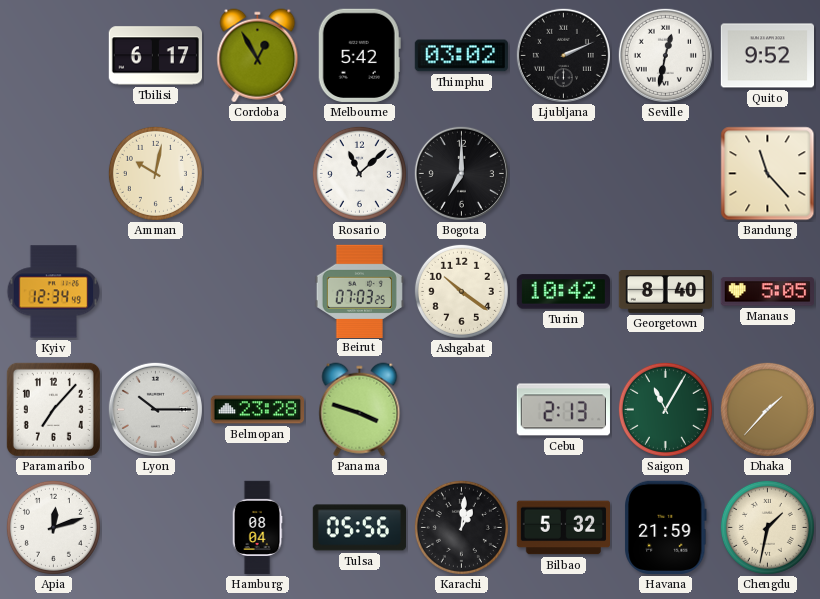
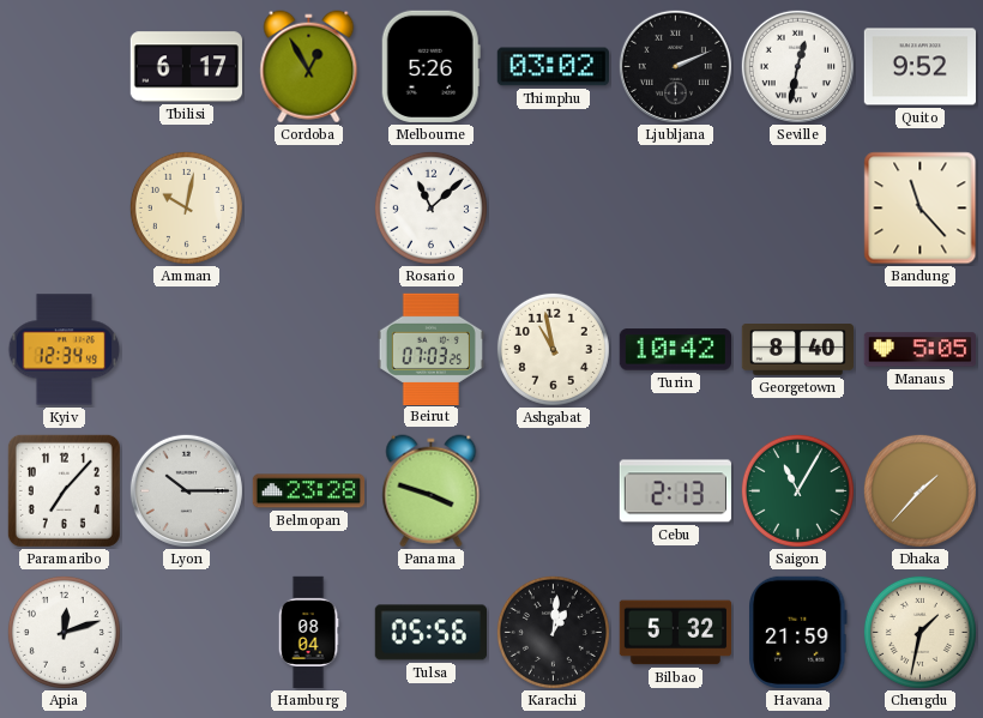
Melbourne: 5:42 -> 5:26
Bogota: 7:00 -> none
Ashgabat: 10:21 -> 10:58
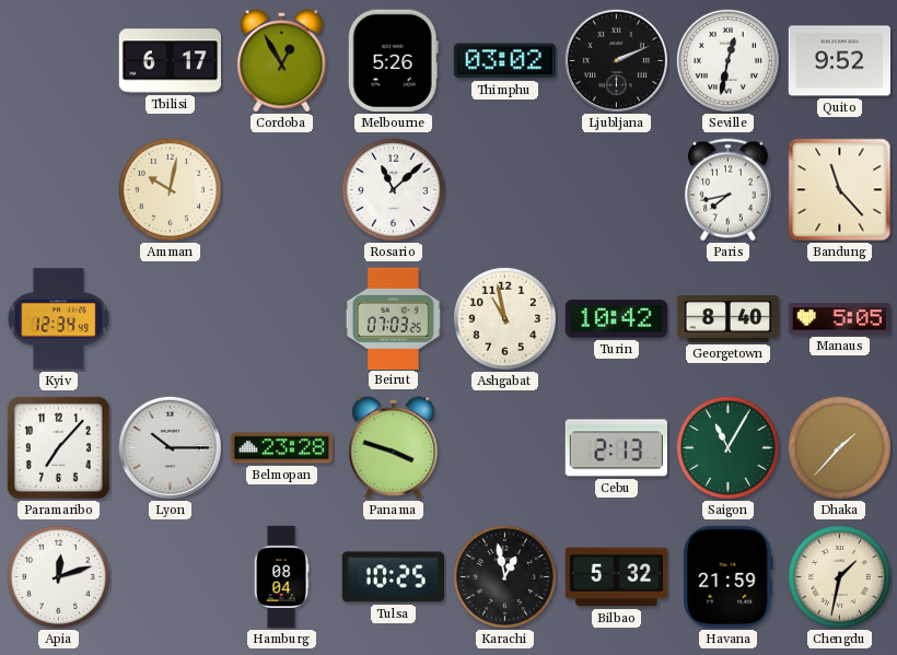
Paris: none -> 7:43
Tulsa: 05:56 -> 10:25
Karachi: 1:01 -> 12:58
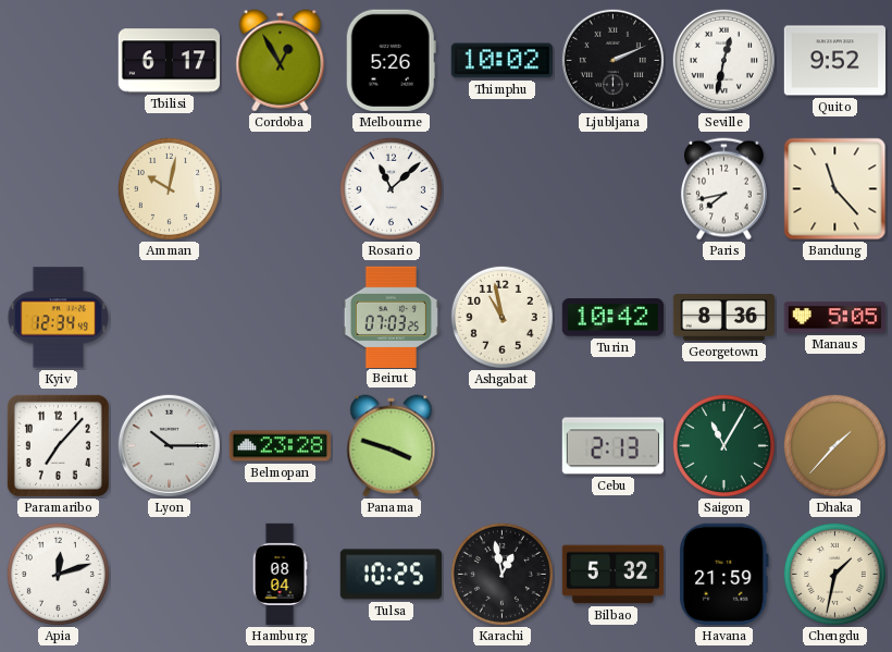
Thimphu: 03:02 -> 10:02
Georgetown: 8:40 -> 8:36
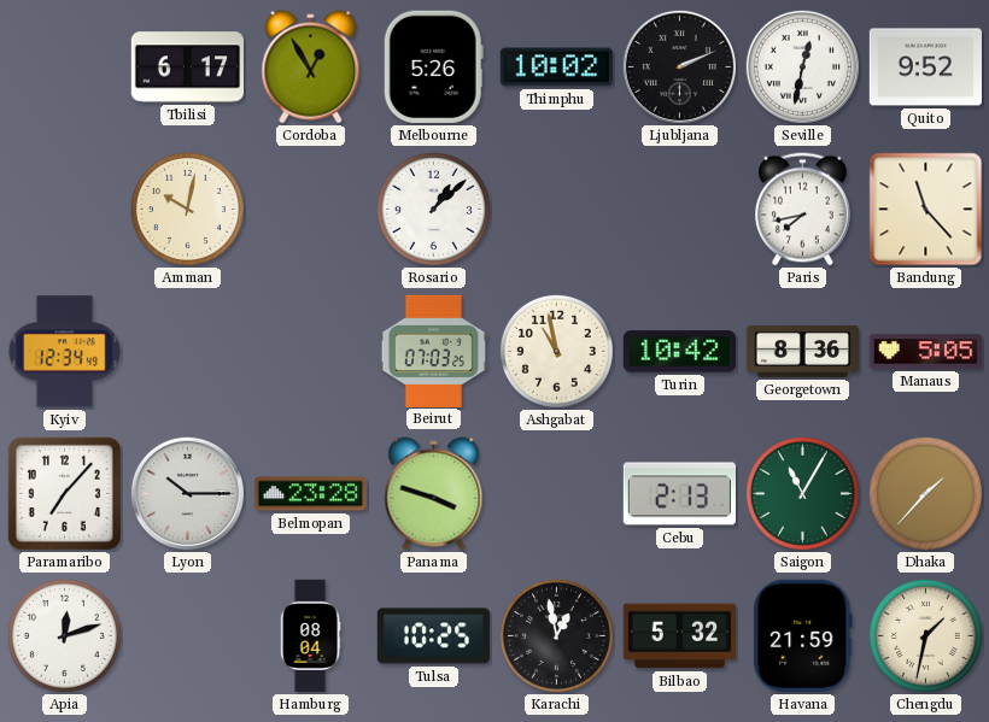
Rosario: 11:08 -> 1:08
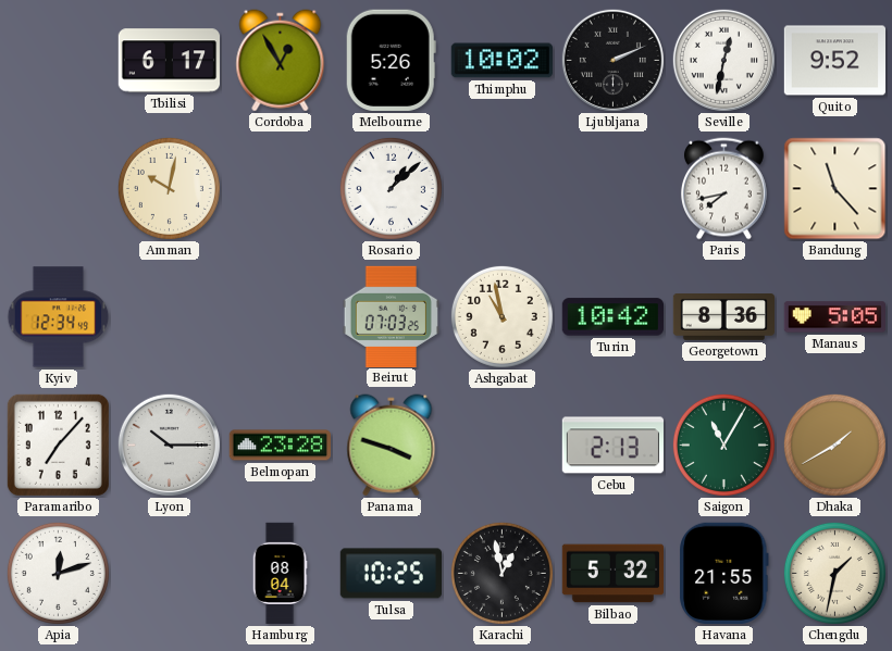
Dhaka: 1:37 -> 1:40
Havana: 21:59 -> 21:55
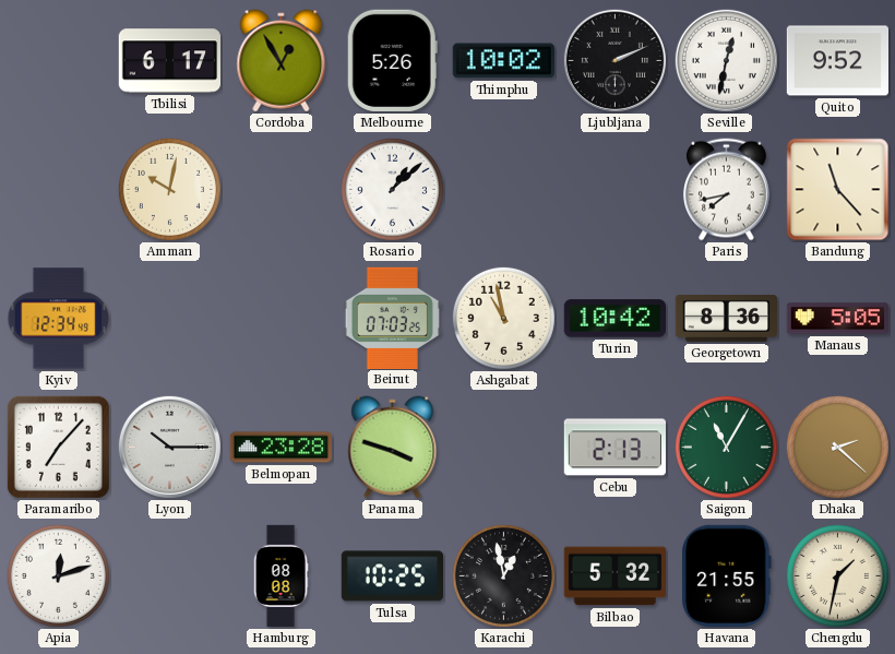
Dhaka: 1:40 -> 2:22
Hamburg: 08:04 -> 08:08
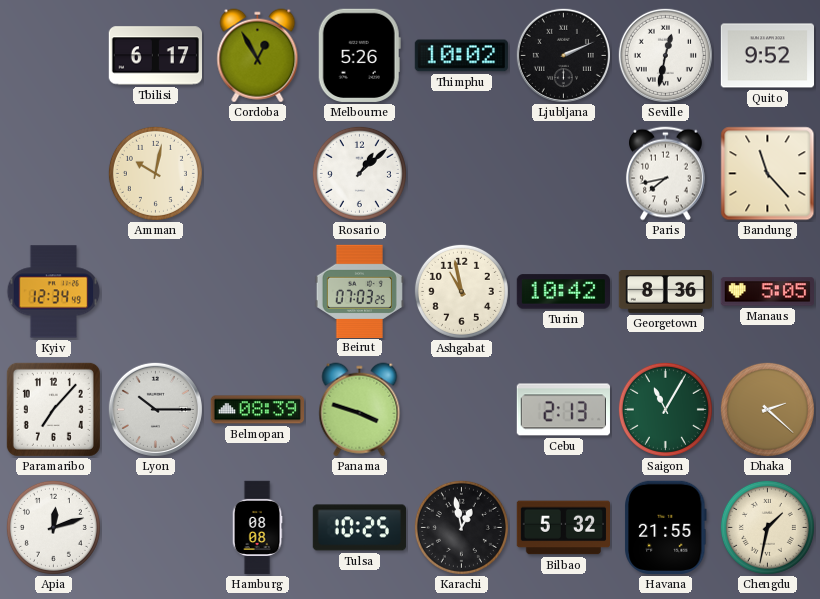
Belmopan: 23:28 -> 08:39
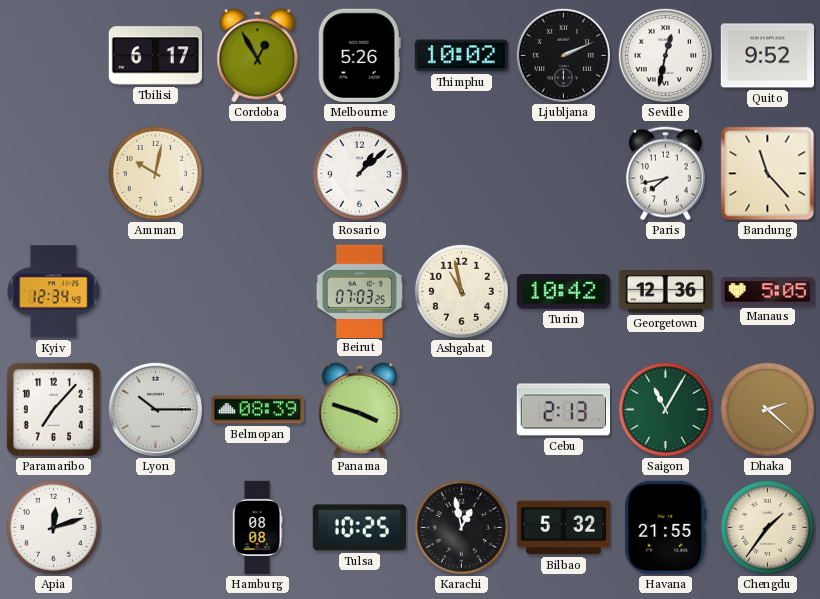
Georgetown: 8:36 -> 12:36
Chengdu: 1:32 -> 1:36
